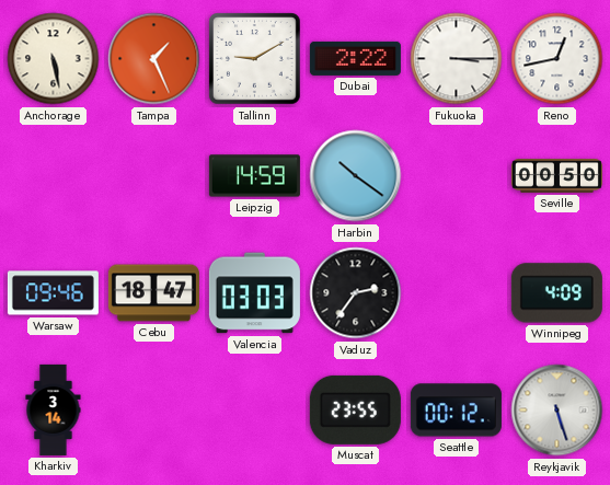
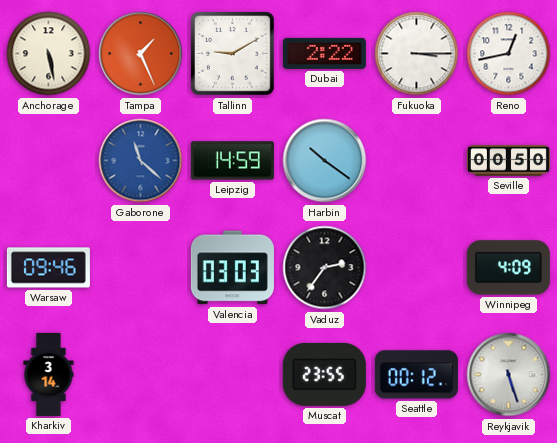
Gaborone: none -> 11:22
Cebu: 18:47 -> none
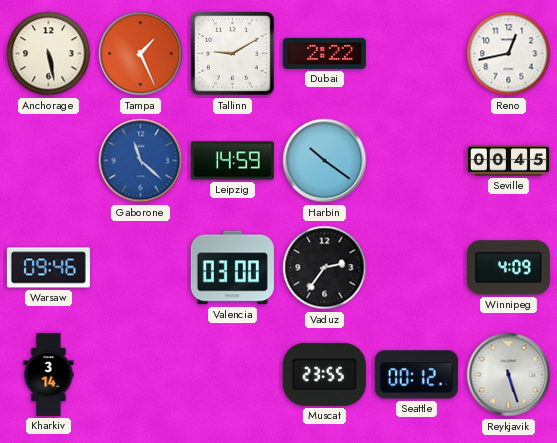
Fukuoka: 3:15 -> none
Seville: 00:50 -> 00:45
Valencia: 03:03 -> 03:00
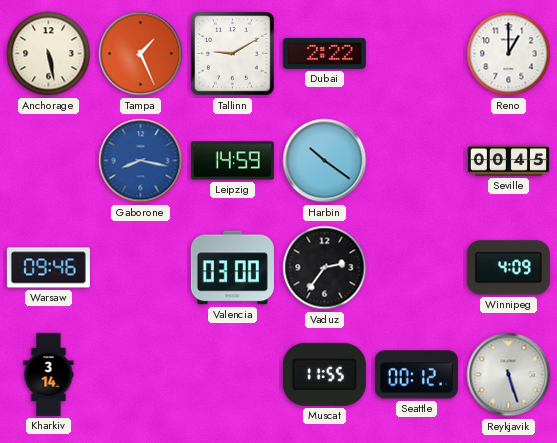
Reno: 12:43 -> 1:00
Gaborone: 11:22 -> 8:17
Muscat: 23:55 -> 11:55
